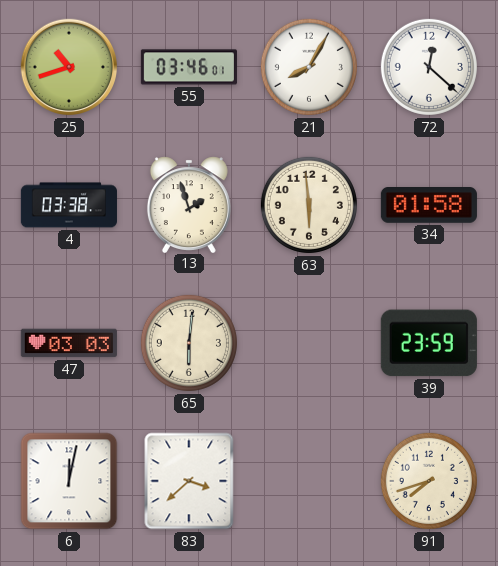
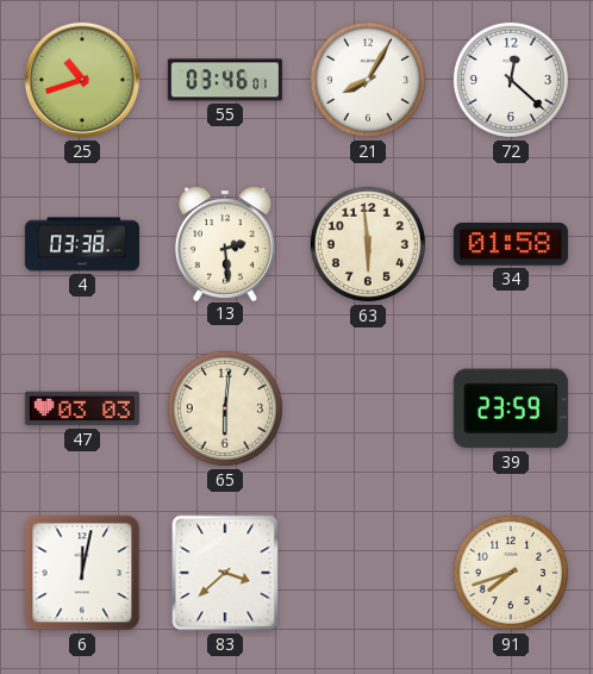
13: 1:57 -> 2:29
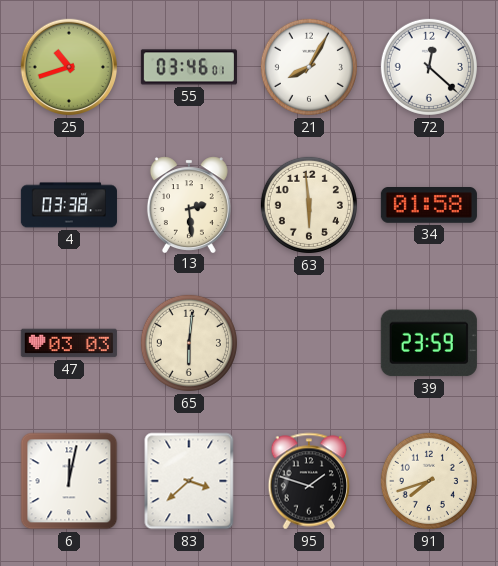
95: none -> 1:48
